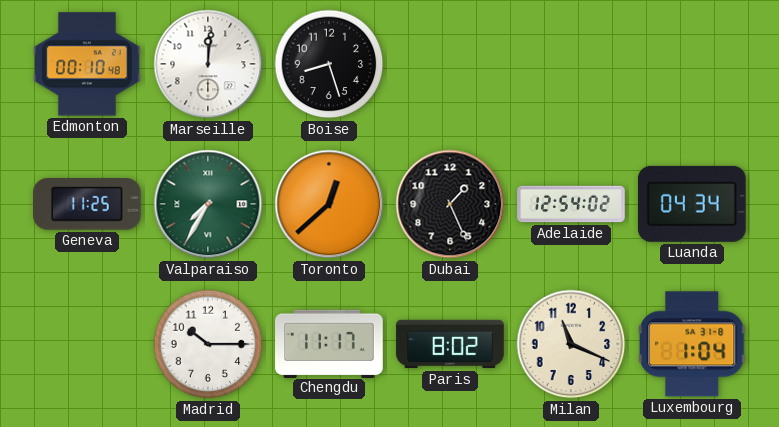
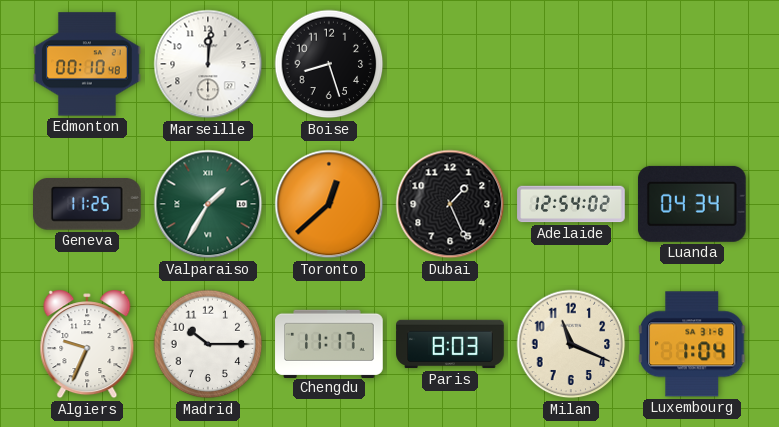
Valparaiso: 7:35 -> 1:35
Algiers: none -> 9:34
Paris: 8:02 -> 8:03
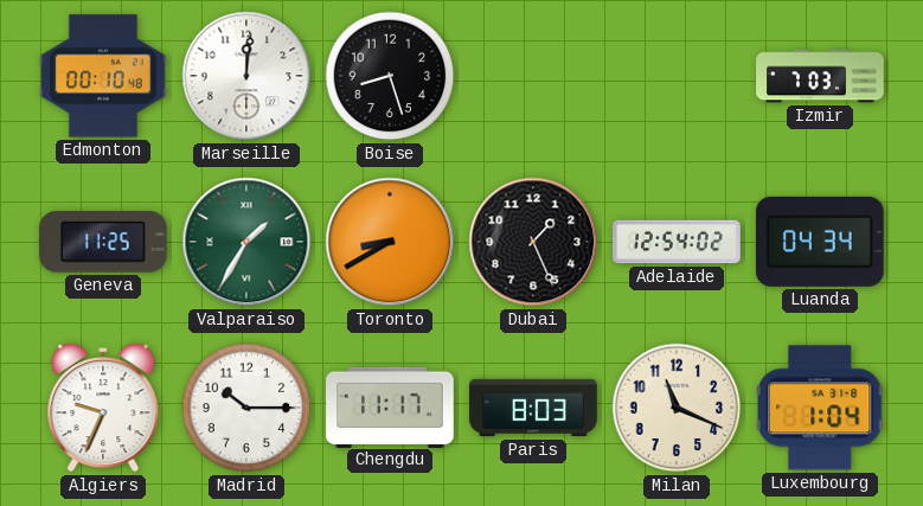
Izmir: none -> 7:03
Toronto: 12:38 -> 8:40
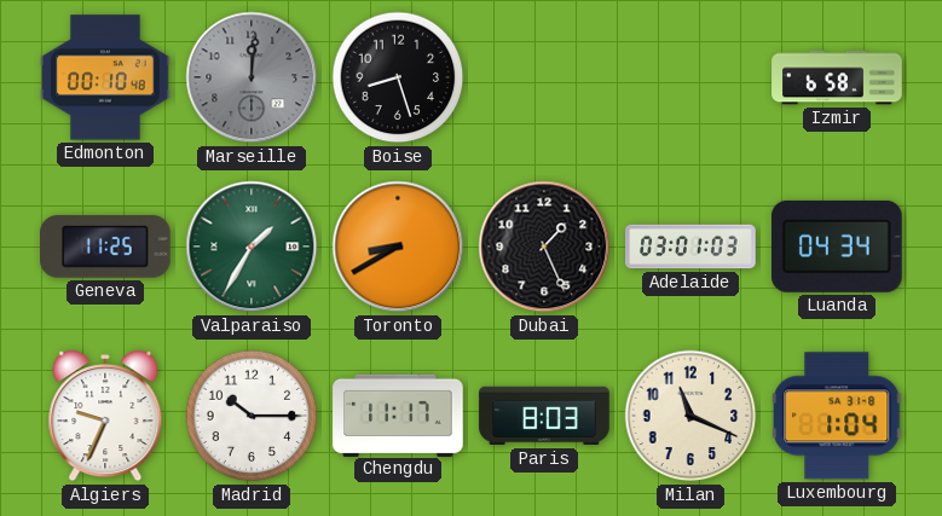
Marseille dial: white -> grey
Izmir: 7:03 -> 6:58
Adelaide: 12:54 -> 03:01
